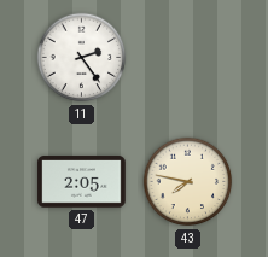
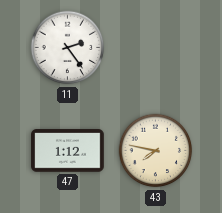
47: 2:05 -> 1:12
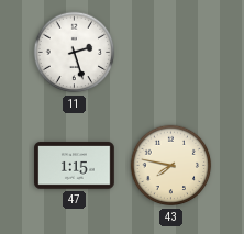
11: 2:24 -> 2:27
47: 1:12 -> 1:15
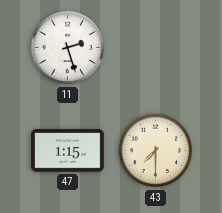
43: 7:47 -> 7:30
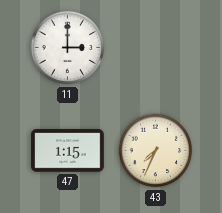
11: 2:27 -> 3:00
43: 7:30 -> 7:34
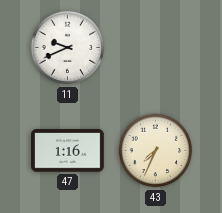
11: 3:00 -> 9:41
47: 1:15 -> 1:16
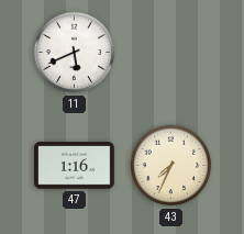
11: 9:41 -> 5:41
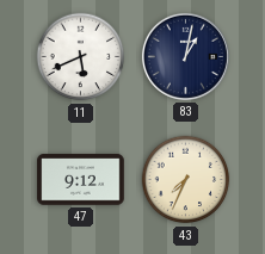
83: none -> 1:02
47: 1:16 -> 9:12
